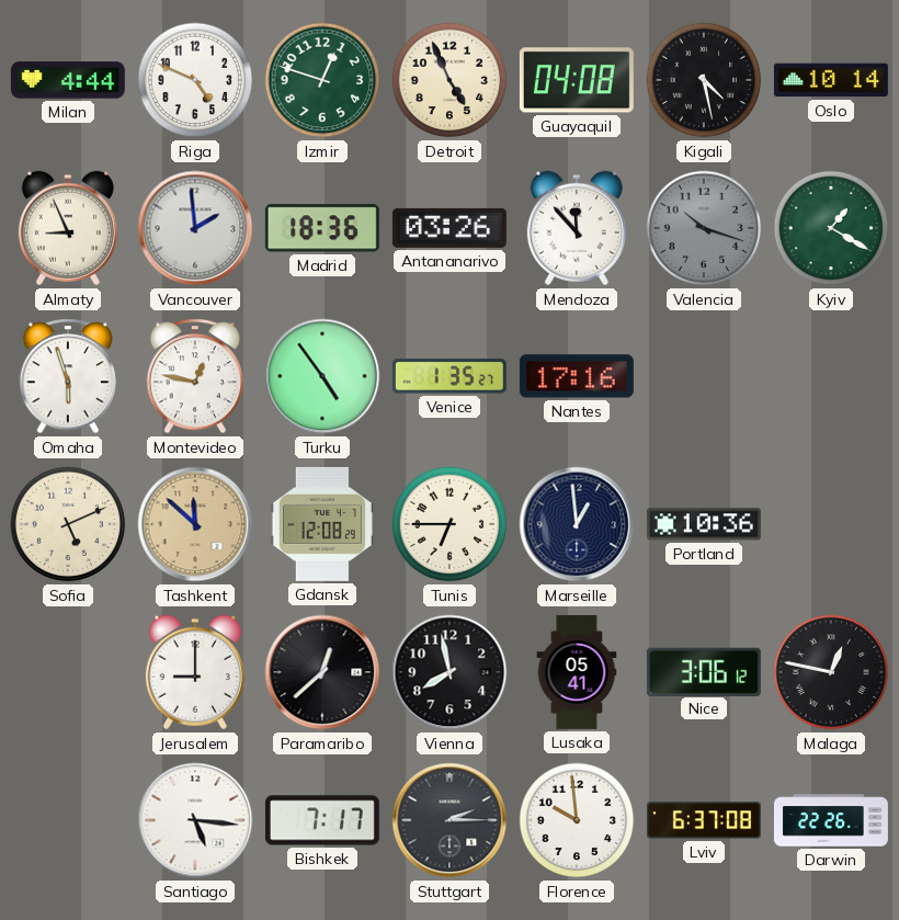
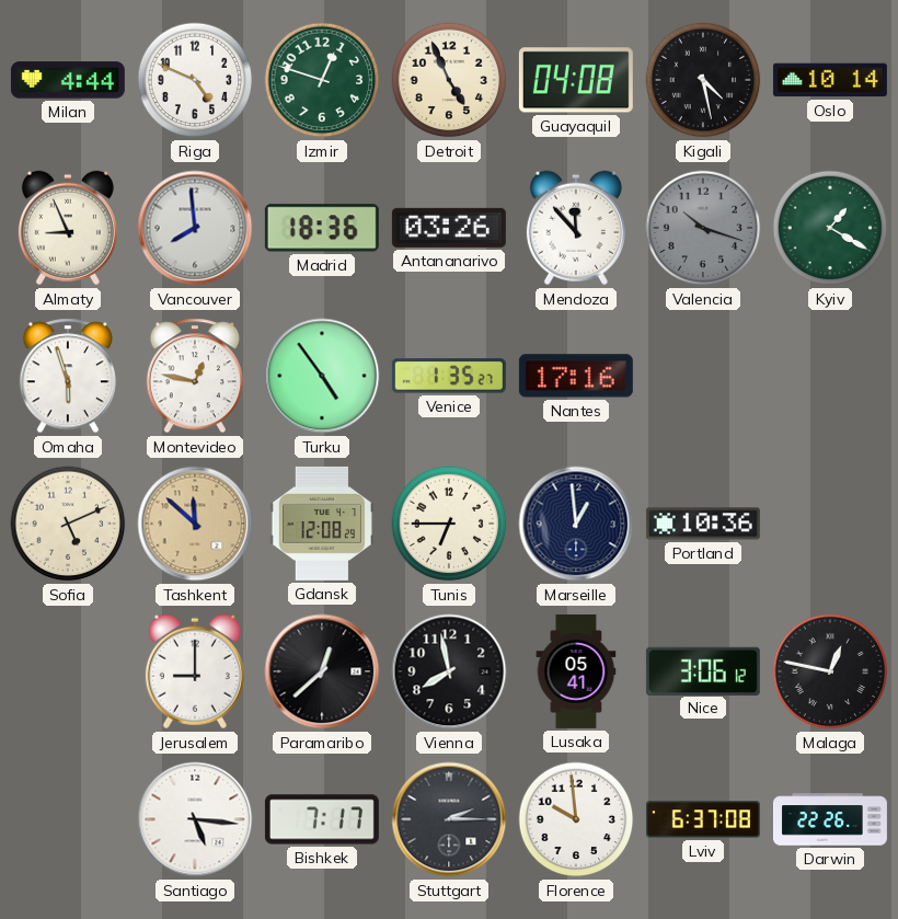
Vancouver: 1:59 -> 7:59
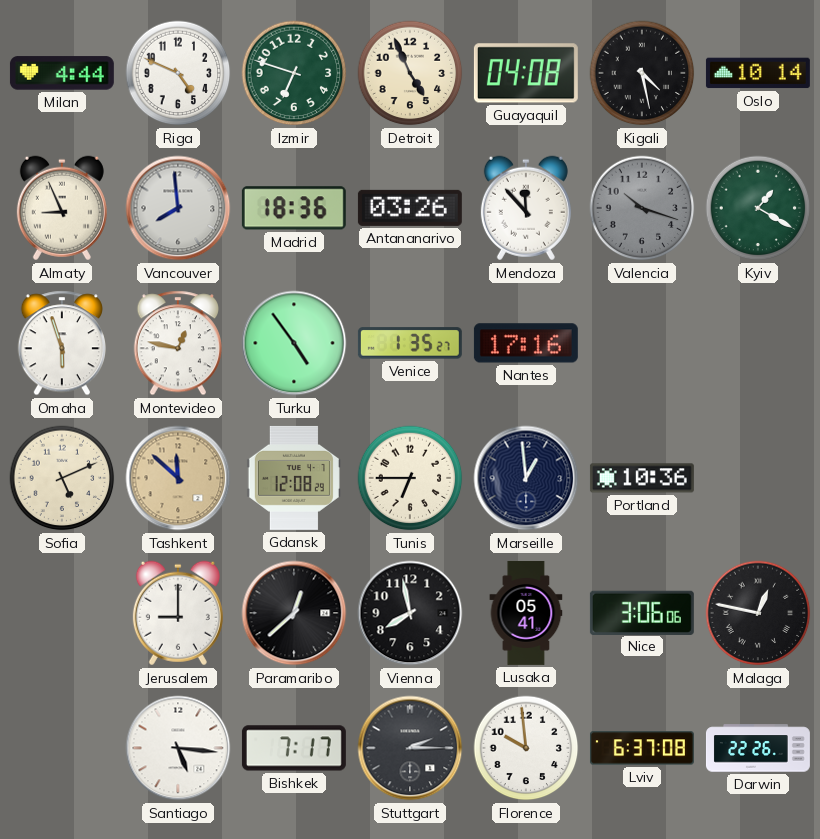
Izmir: 12:48 -> 6:48
Nice: 3:06:12 -> 3:06:06
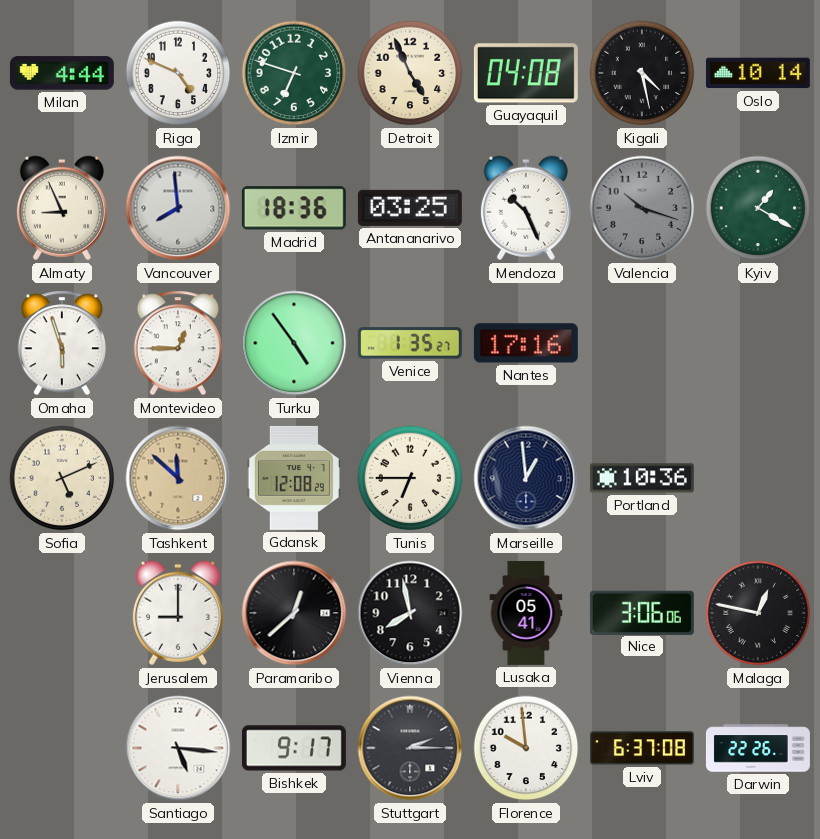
Antananarivo: 03:26 -> 03:25
Mendoza: 11:53 -> 10:26
Montevideo: 12:47 -> 12:45
Bishkek: 7:17 -> 9:17
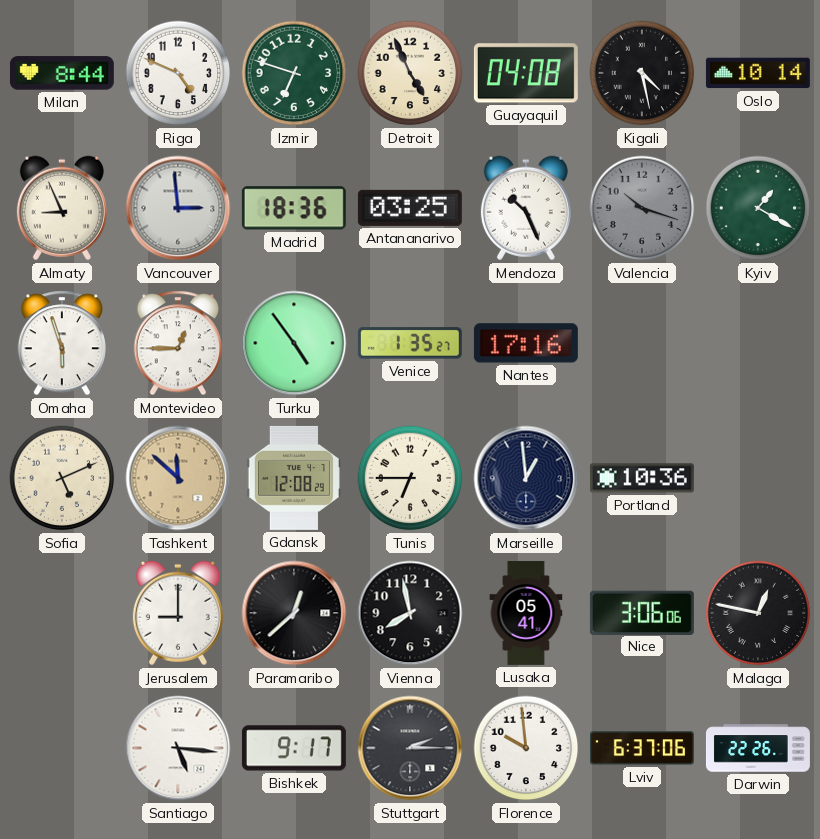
Milan: 4:44 -> 8:44
Vancouver: 7:59 -> 2:59
Lviv: 6:37:08 -> 6:37:06
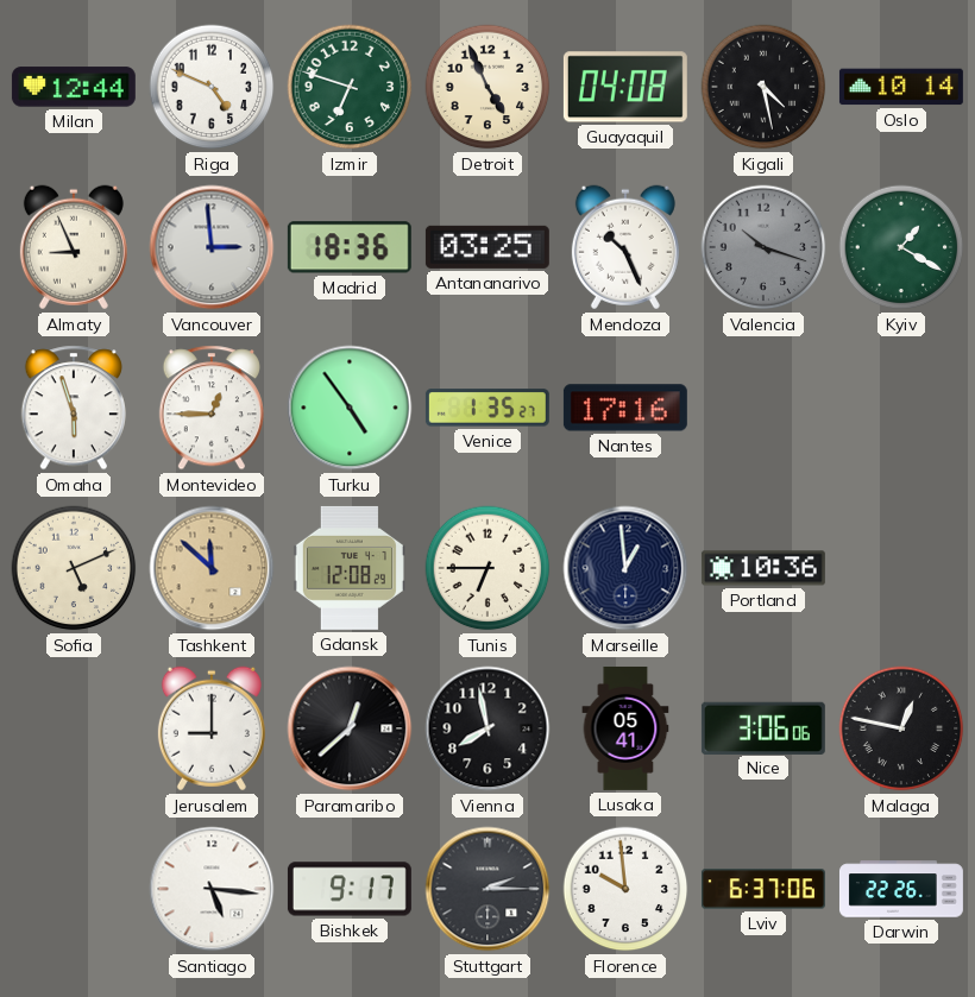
Milan: 8:44 -> 12:44
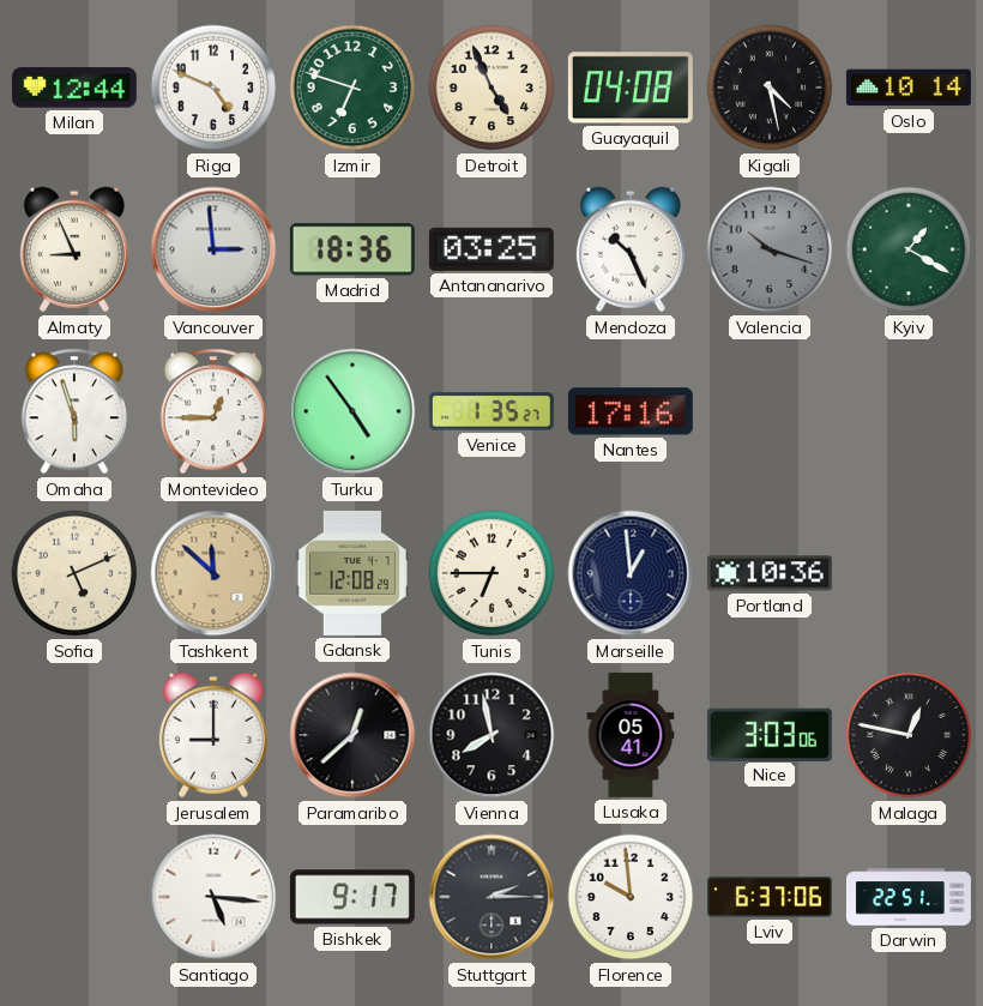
Nice: 3:06 -> 3:03
Darwin: 22:26 -> 22:51
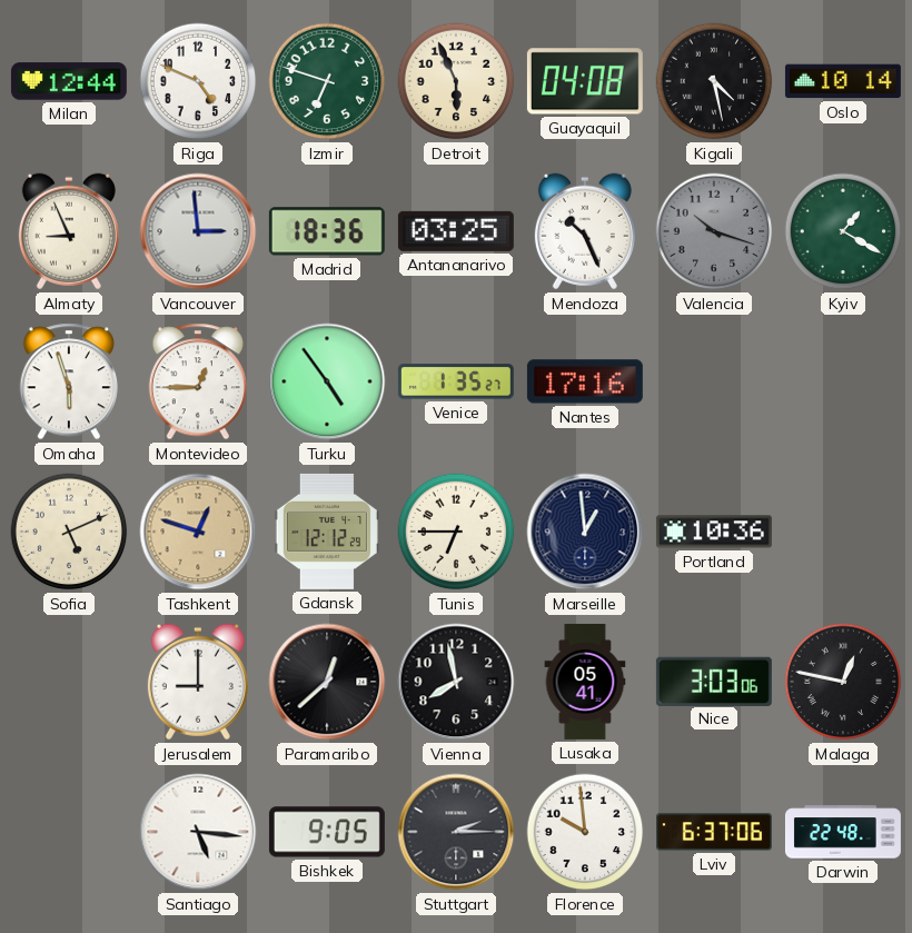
Detroit: 4:56 -> 5:56
Tashkent: 11:52 -> 12:48
Gdansk: 12:08 -> 12:12
Bishkek: 9:17 -> 9:05
Darwin: 22:51 -> 22:48
